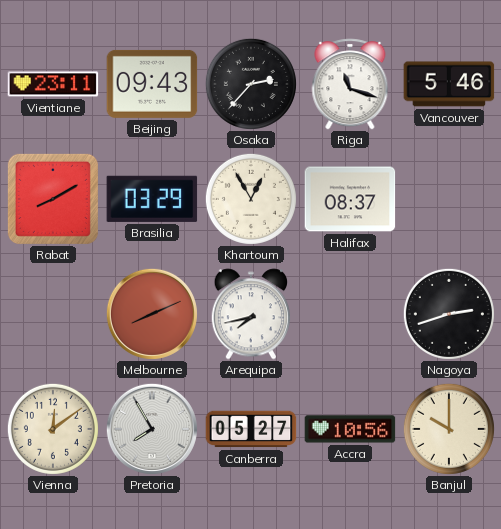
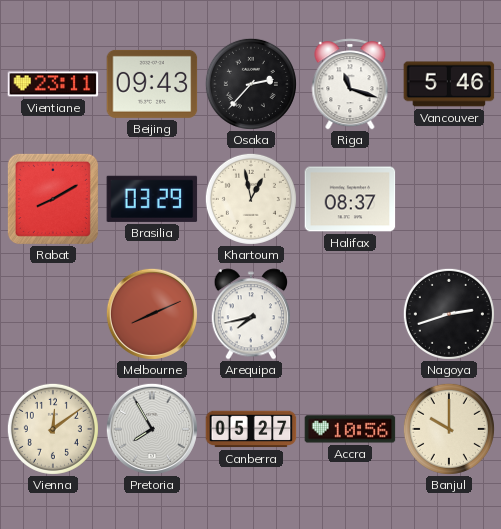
Khartoum: 12:55 -> 12:58
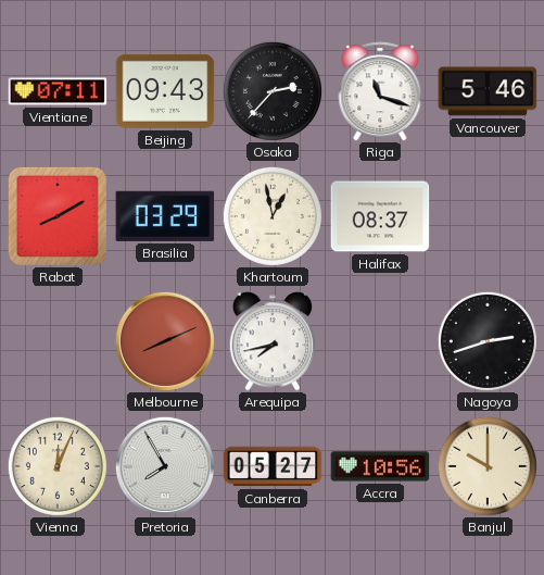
Vientiane: 23:11 -> 07:11
Vienna: 12:09 -> 12:04
